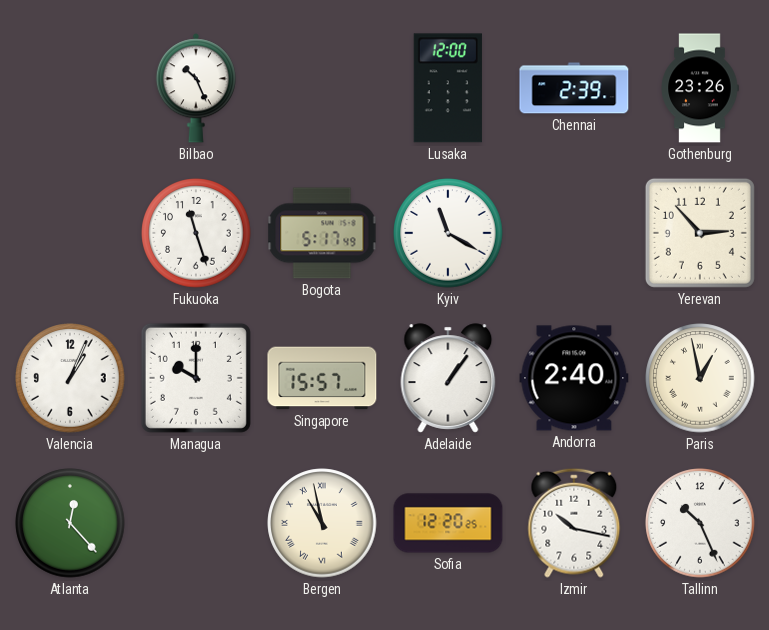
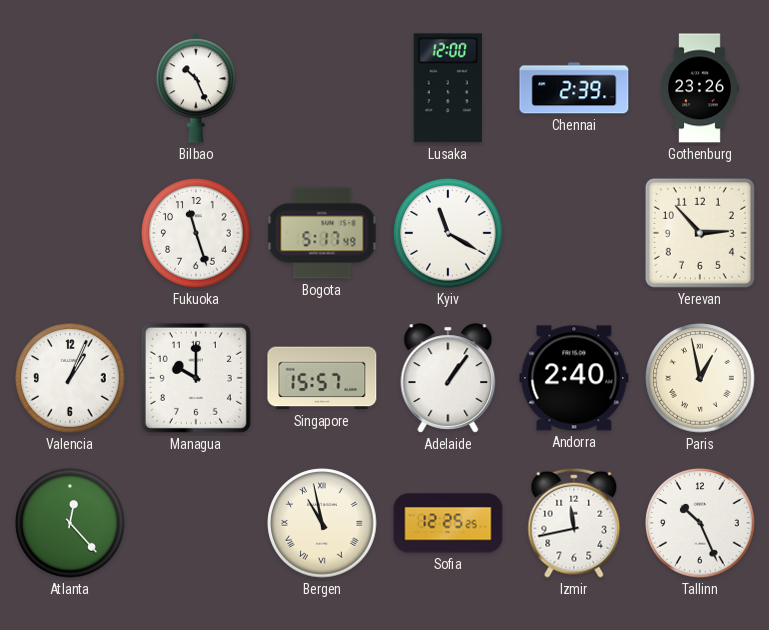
Sofia: 12:20 -> 12:25
Izmir: 10:17 -> 11:43
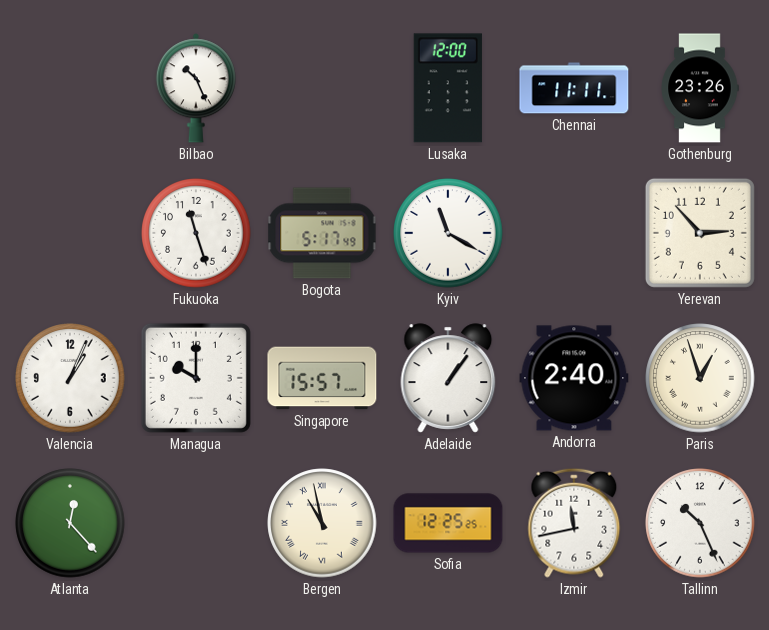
Chennai: 2:39 -> 11:11
Paris: 12:58 -> 12:57
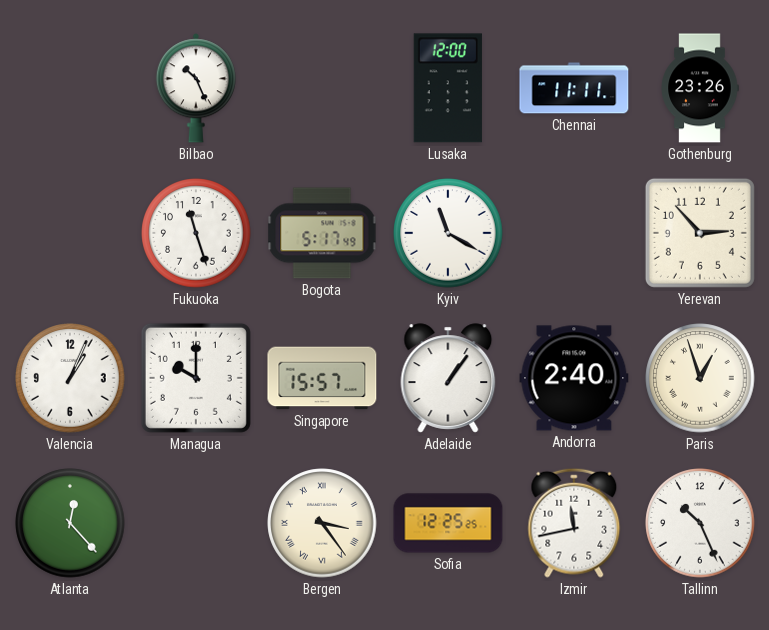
Bergen: 10:58 -> 3:24
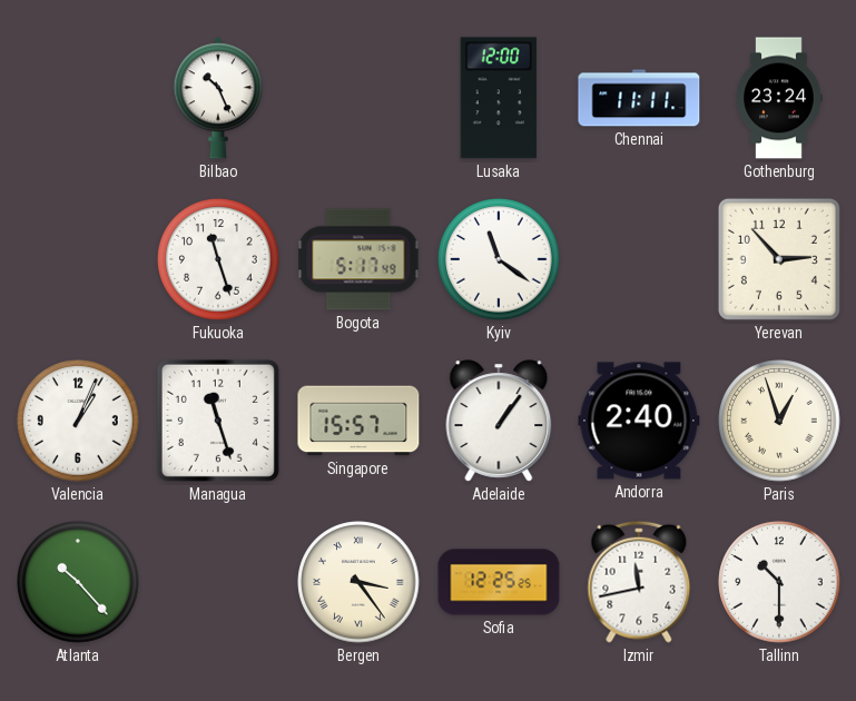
Gothenburg: 23:26 -> 23:24
Kyiv: 11:20 -> 11:21
Managua: 10:00 -> 11:27
Atlanta: 12:23 -> 10:23
Tallinn: 10:26 -> 10:30
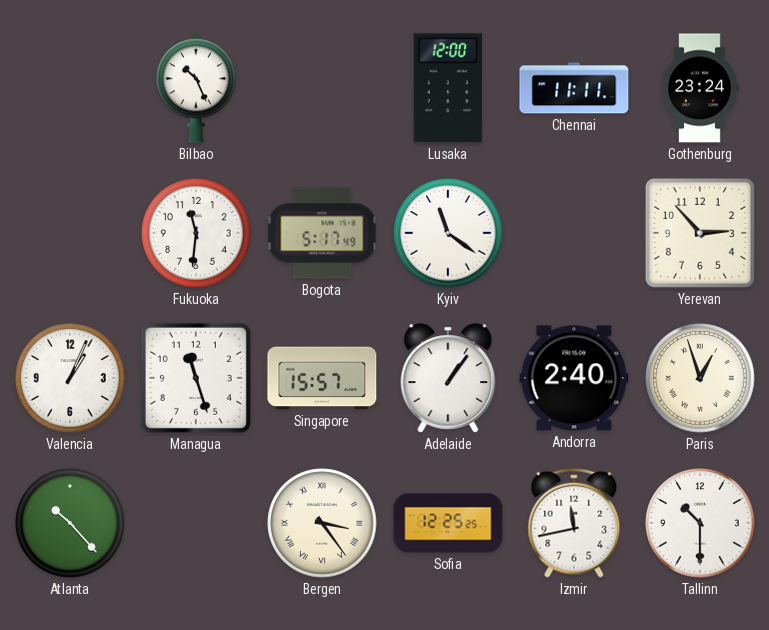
Fukuoka: 11:27 -> 11:31
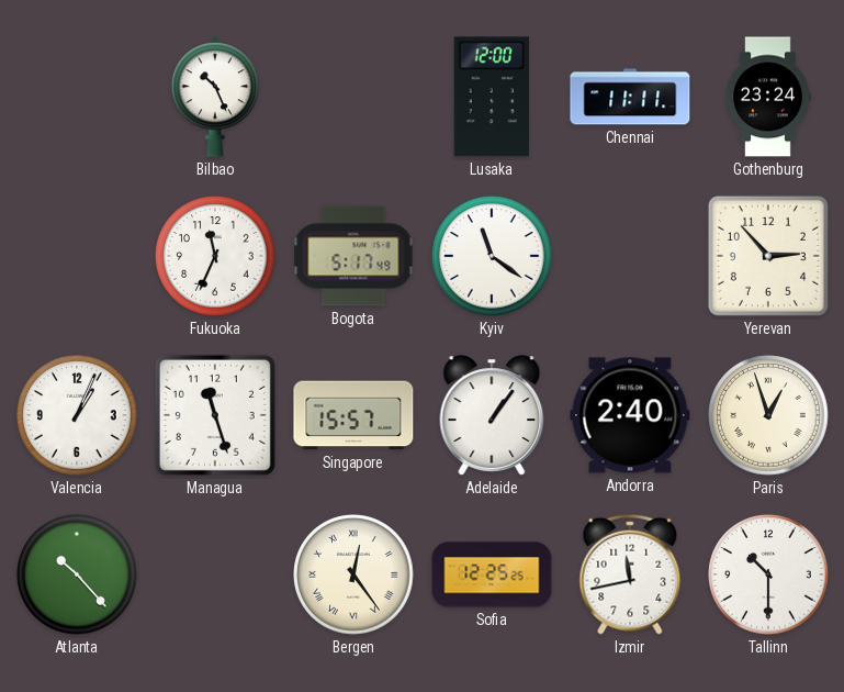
Fukuoka: 11:31 -> 11:34
Bergen: 3:24 -> 12:24
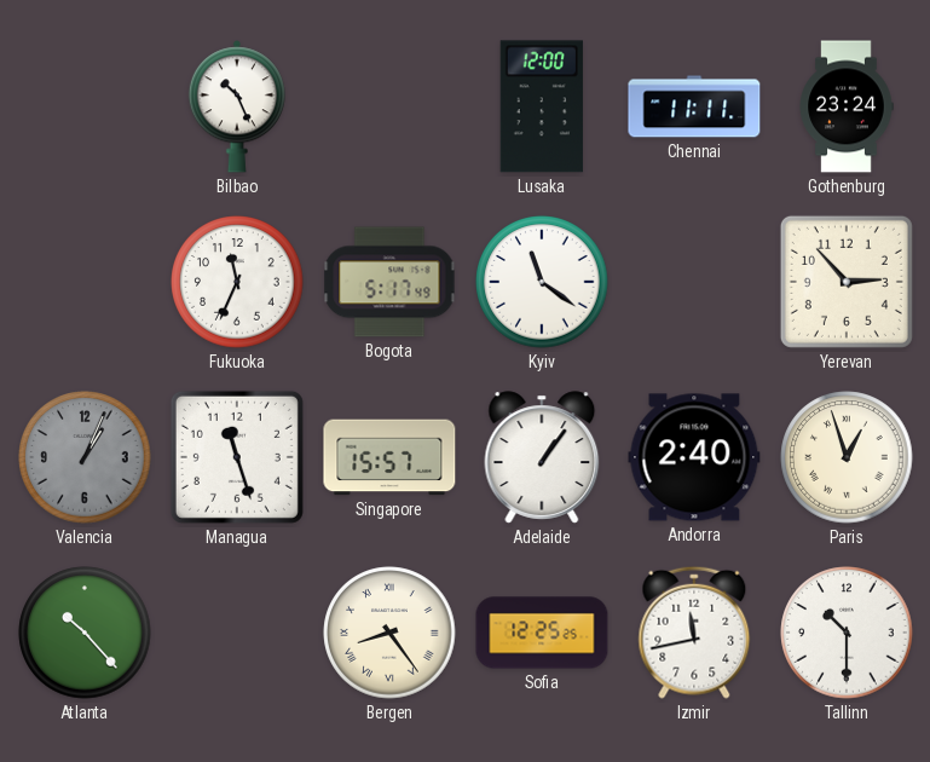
Valencia dial: white -> grey
Bergen: 12:24 -> 8:24
